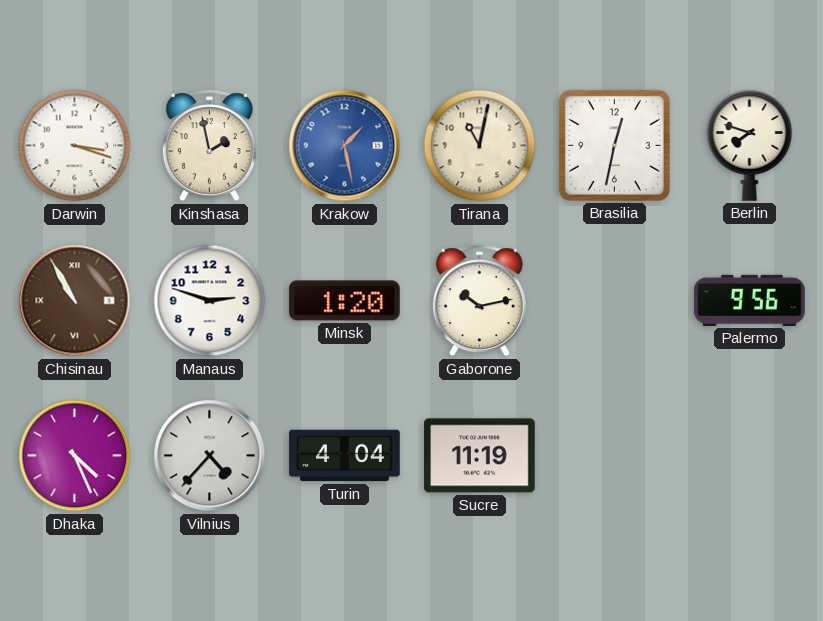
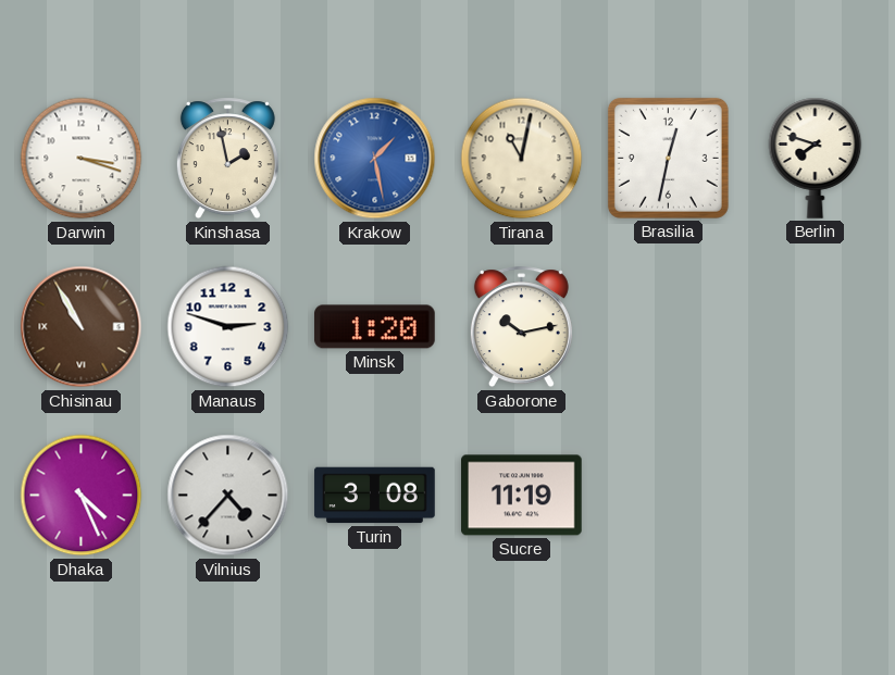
Palermo: 9:56 -> none
Turin: 4:04 -> 3:08
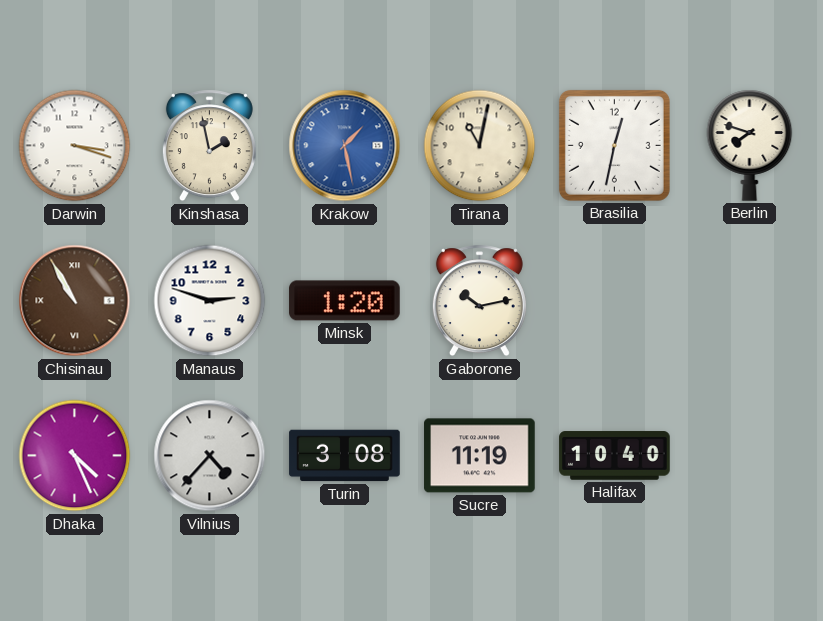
Halifax: none -> 10:40
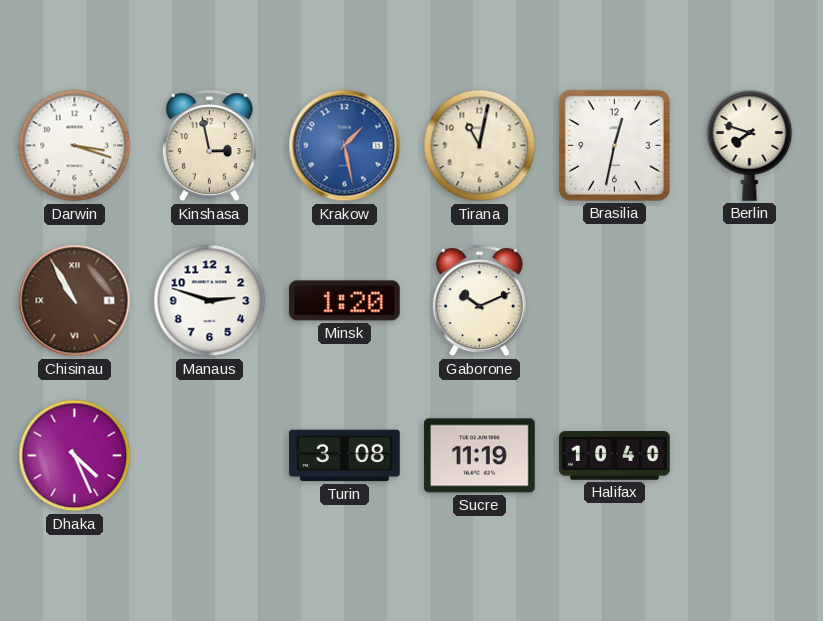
Kinshasa: 1:58 -> 2:58
Gaborone: 10:13 -> 10:11
Vilnius: 4:37 -> none
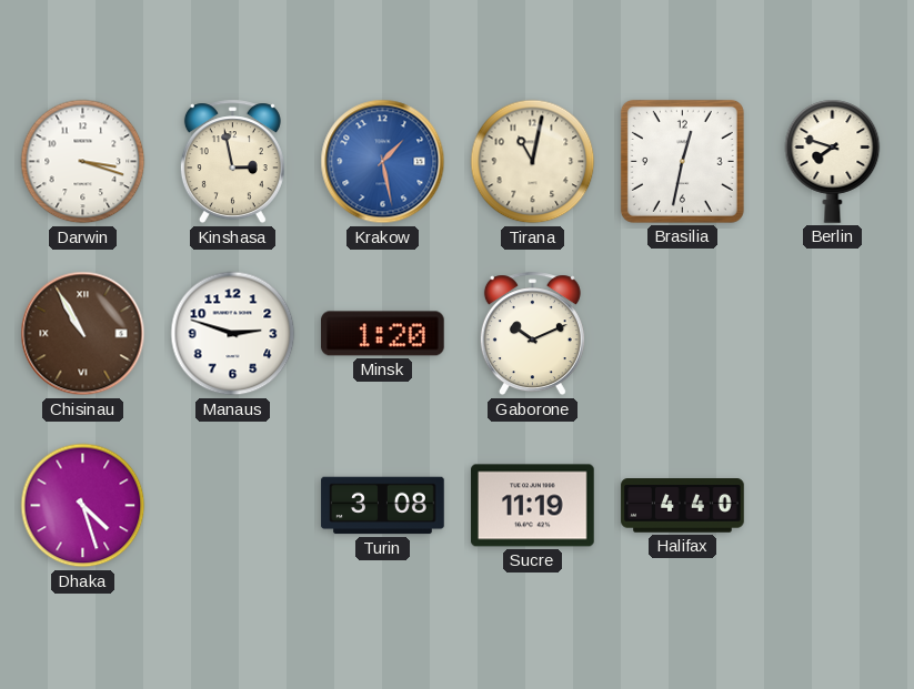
Dhaka: 4:26 -> 4:27
Halifax: 10:40 -> 4:40
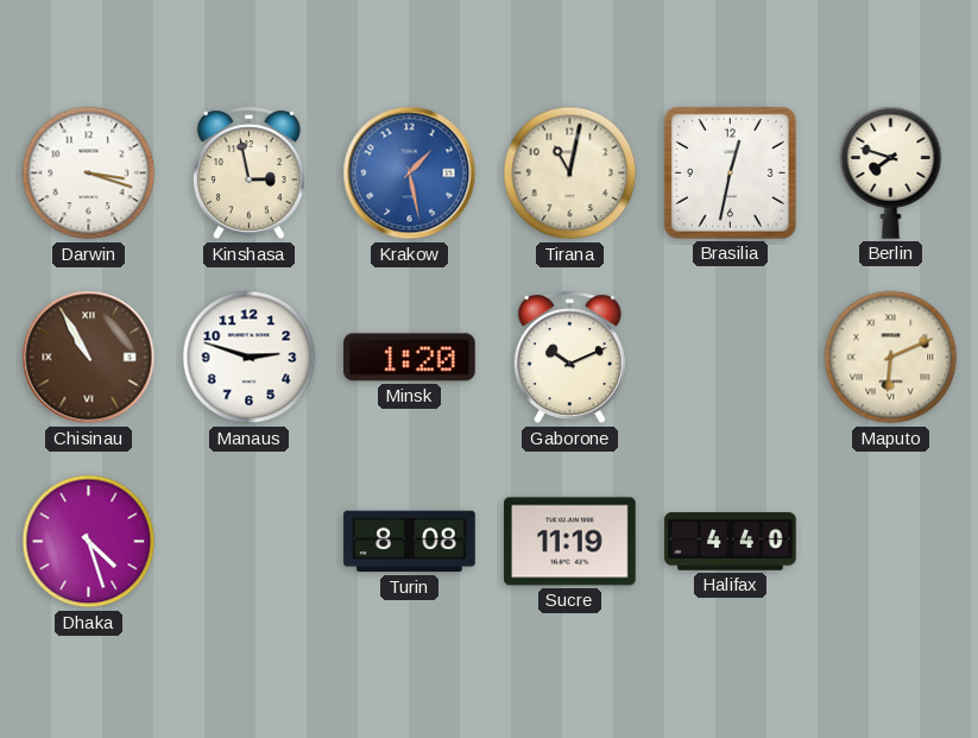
Maputo: none -> 6:11
Turin: 3:08 -> 8:08
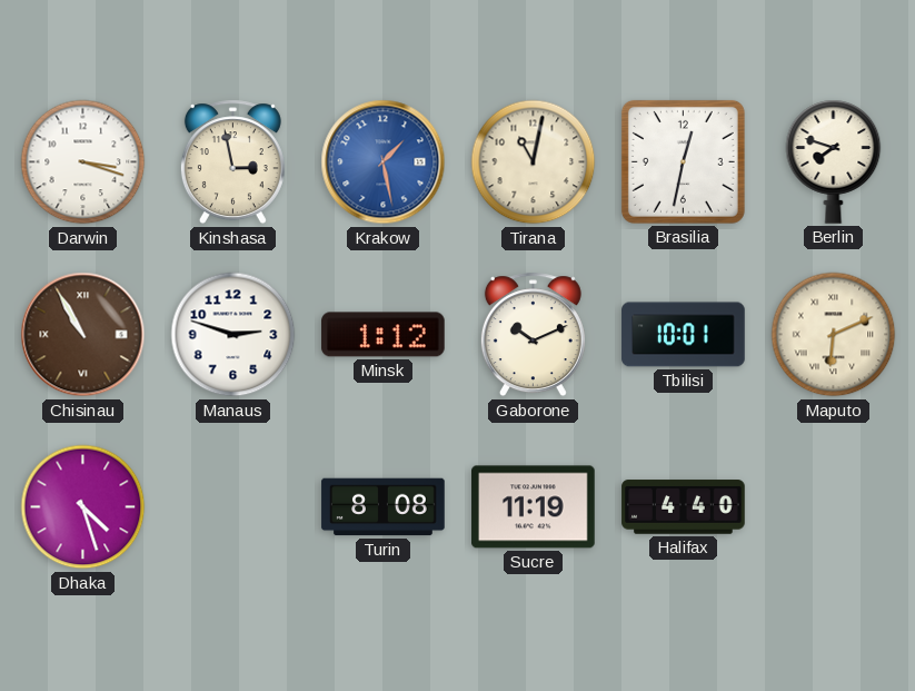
Minsk: 1:20 -> 1:12
Tbilisi: none -> 10:01
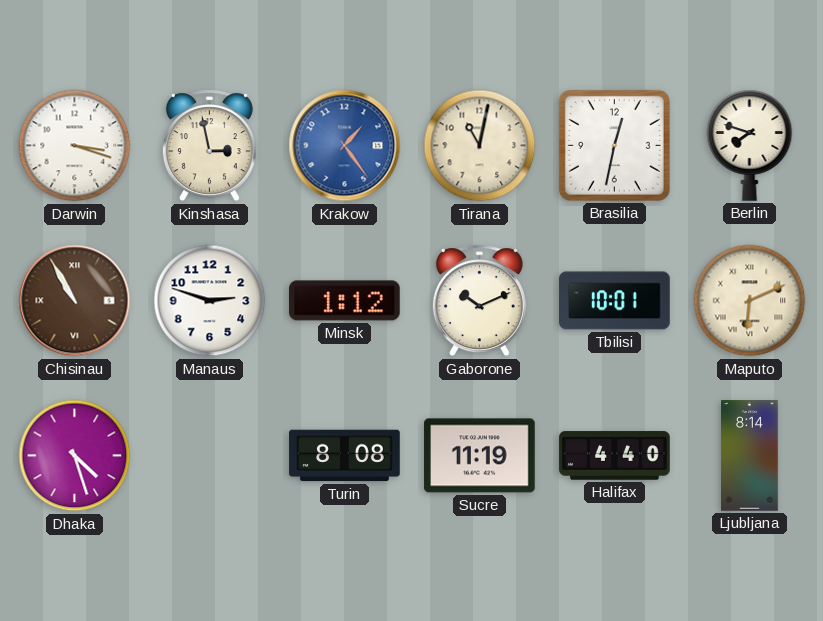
Krakow: 1:28 -> 1:24
Ljubljana: none -> 8:14
